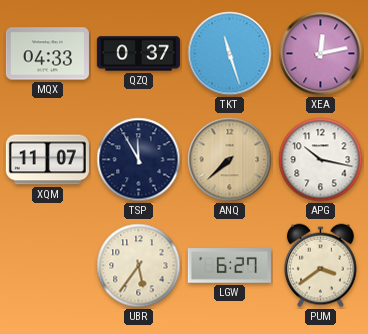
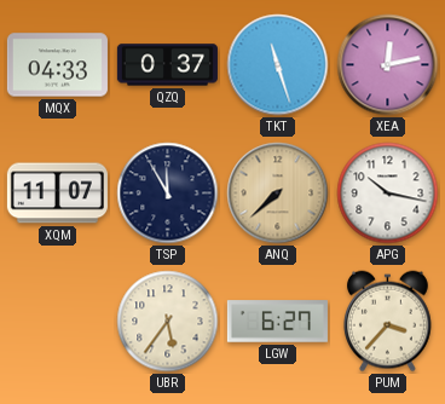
PUM: 3:39 -> 3:37
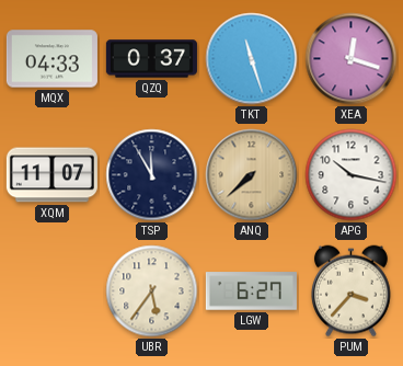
XEA: 12:13 -> 12:18
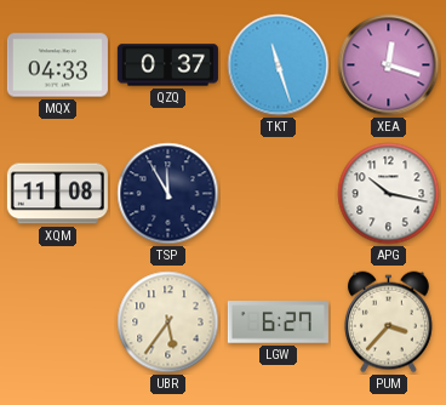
XQM: 11:07 -> 11:08
ANQ: 7:38 -> none
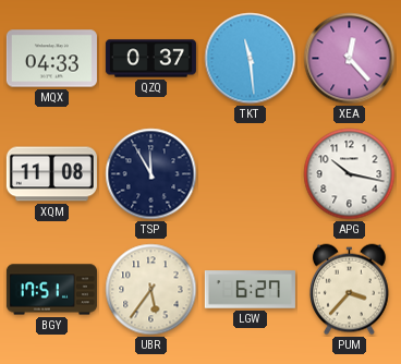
TKT: 11:27 -> 11:29
XEA: 12:18 -> 12:23
BGY: none -> 17:51
